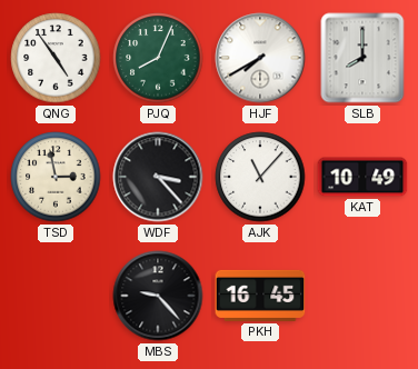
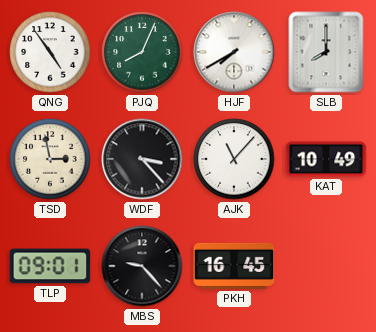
TLP: none -> 09:01
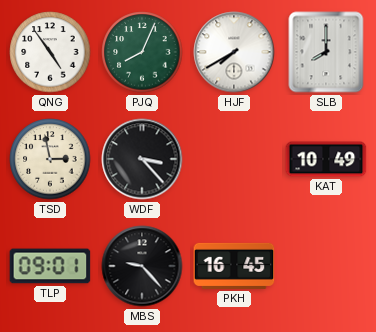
AJK: 11:07 -> none
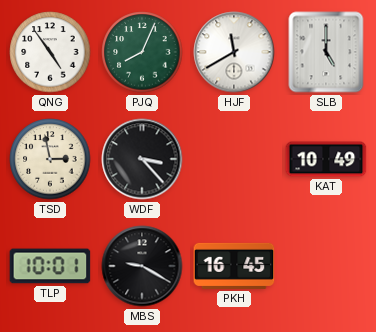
HJF: 7:40 -> 11:40
SLB: 8:00 -> 5:00
TLP: 09:01 -> 10:01
MBS: 9:23 -> 9:20
